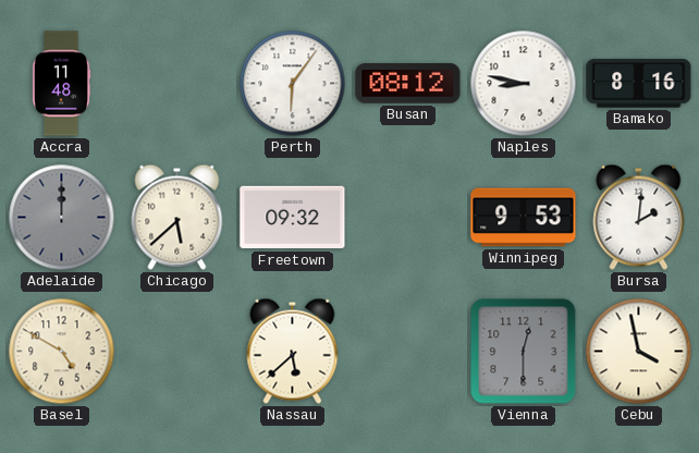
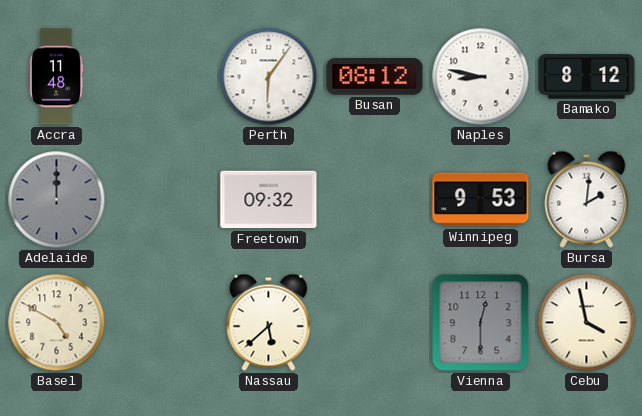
Bamako: 8:16 -> 8:12
Chicago: 5:38 -> none
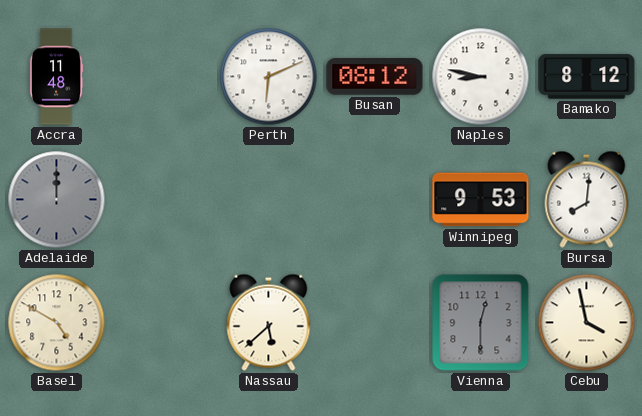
Perth: 6:06 -> 6:11
Freetown: 09:32 -> none
Bursa: 2:01 -> 8:01
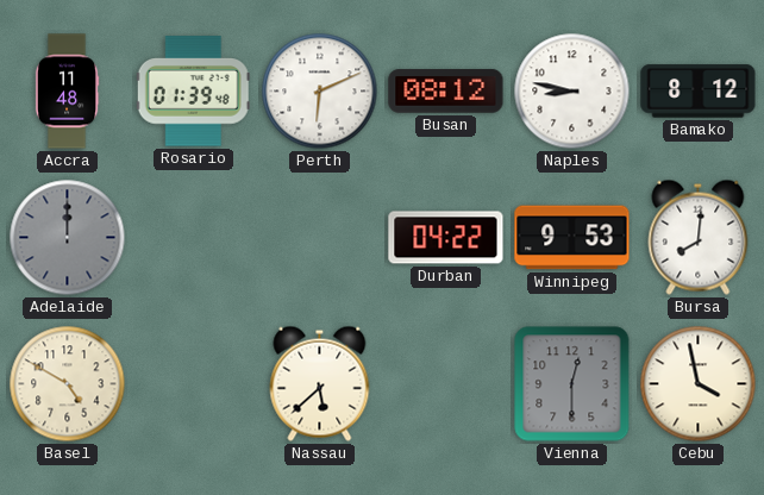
Rosario: none -> 01:39
Durban: none -> 04:22
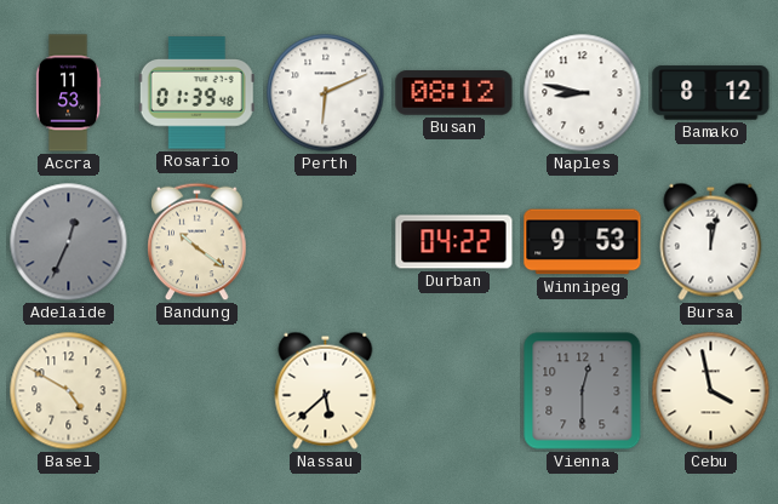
Accra: 11:48 -> 11:53
Adelaide: 12:00 -> 12:34
Bandung: none -> 10:21
Bursa: 8:01 -> 12:02
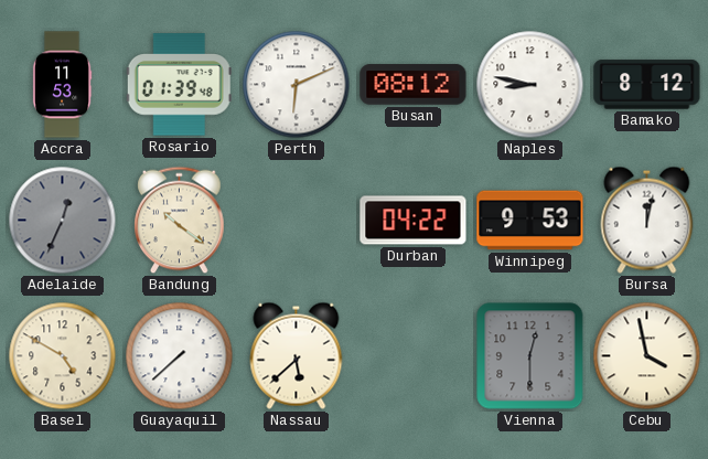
Guayaquil: none -> 7:38
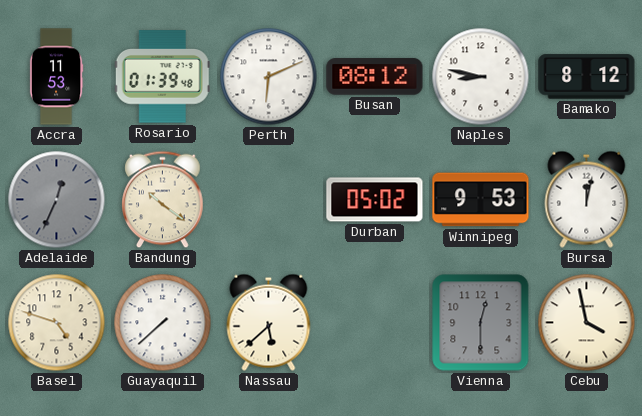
Durban: 04:22 -> 05:02
Basel: 4:50 -> 4:48
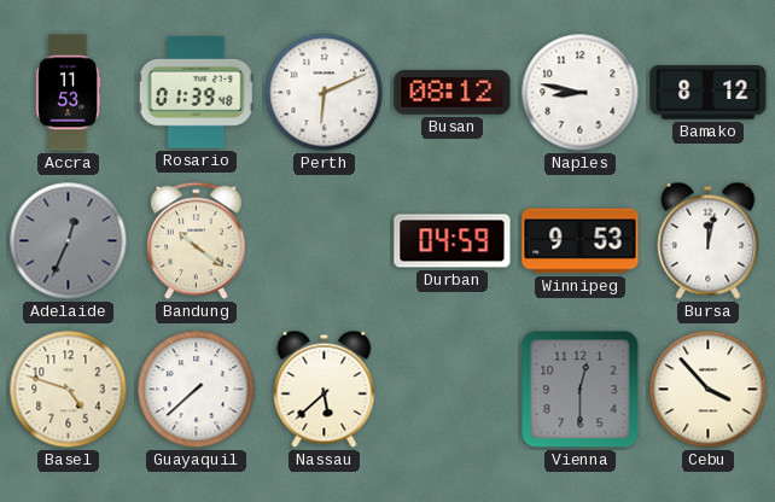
Durban: 05:02 -> 04:59
Cebu: 3:58 -> 3:53
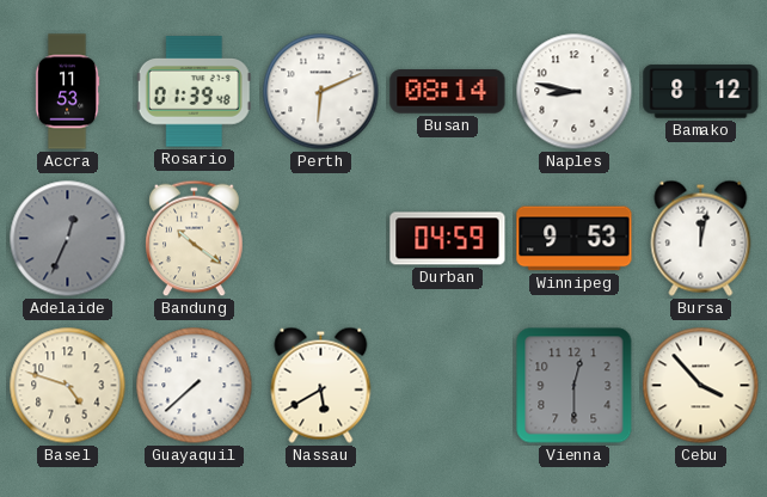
Busan: 08:12 -> 08:14
Nassau: 5:38 -> 5:40
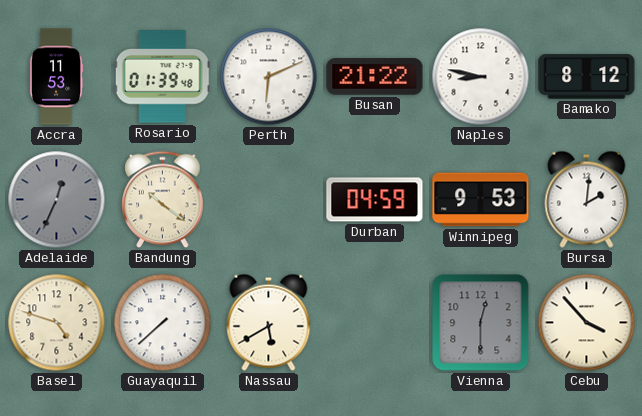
Busan: 08:14 -> 21:22
Bursa: 12:02 -> 2:01
